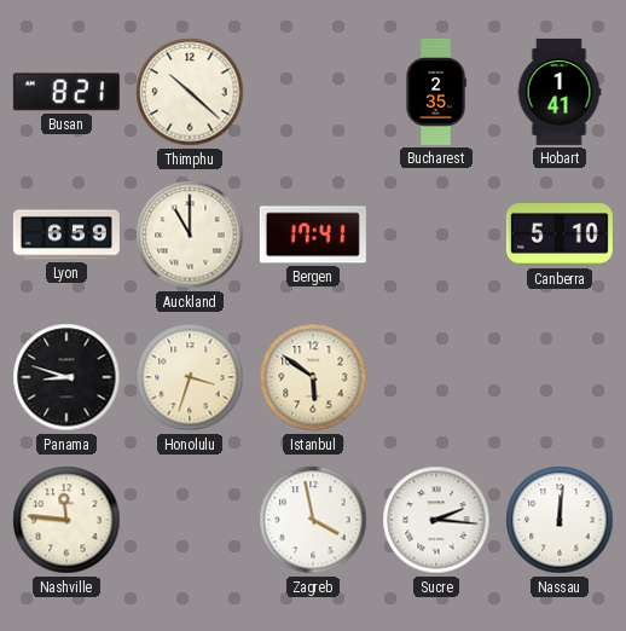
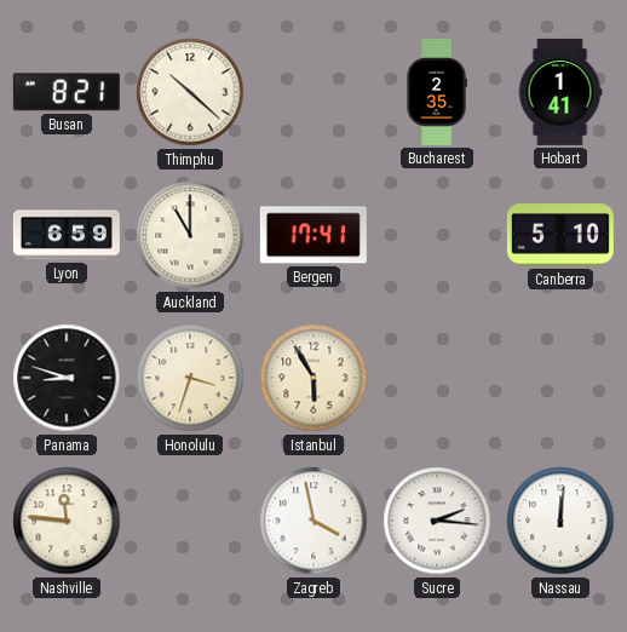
Istanbul: 5:51 -> 5:55
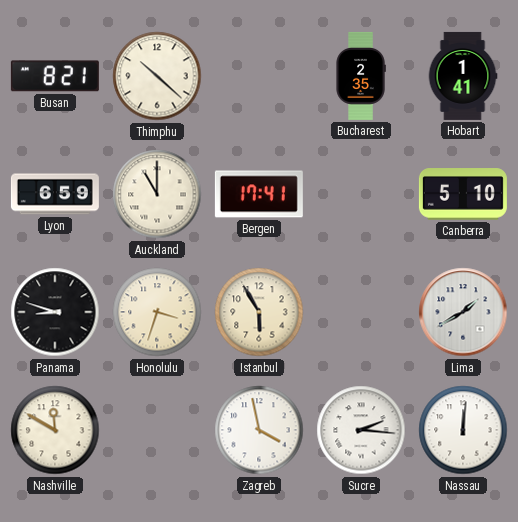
Lima: none -> 1:40
Nashville: 11:46 -> 11:50
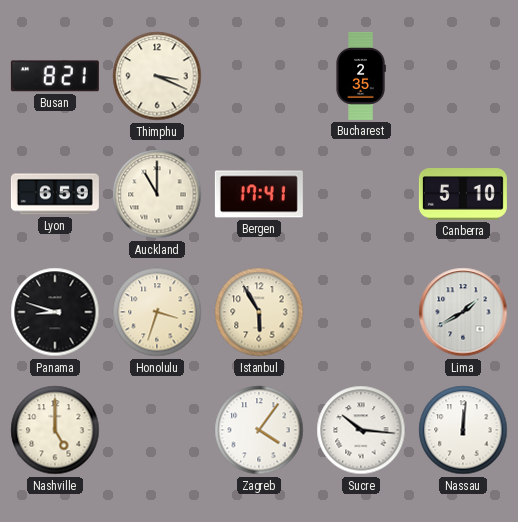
Thimphu: 10:22 -> 3:19
Hobart: 1:41 -> none
Nashville: 11:50 -> 5:00
Zagreb: 3:58 -> 4:06
Sucre: 2:16 -> 10:16
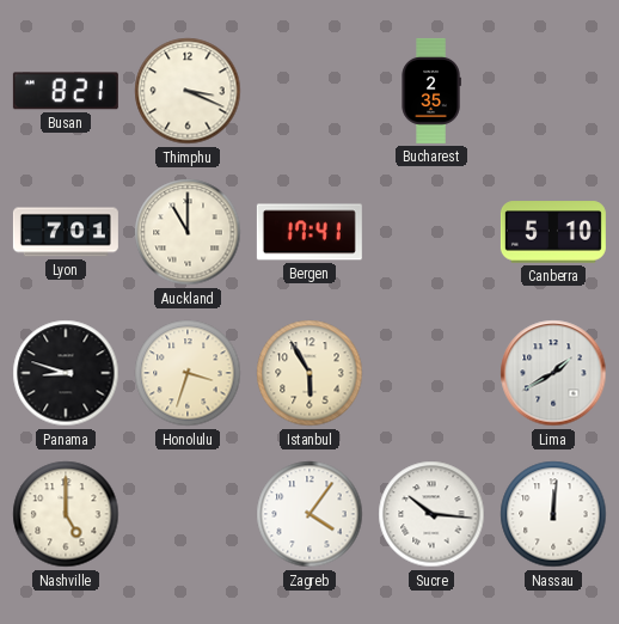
Lyon: 6:59 -> 7:01
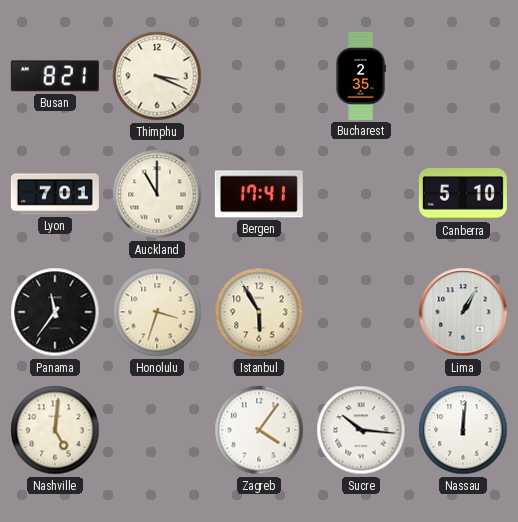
Panama: 8:48 -> 11:36
Lima: 1:40 -> 1:05
Nashville: 5:00 -> 5:01
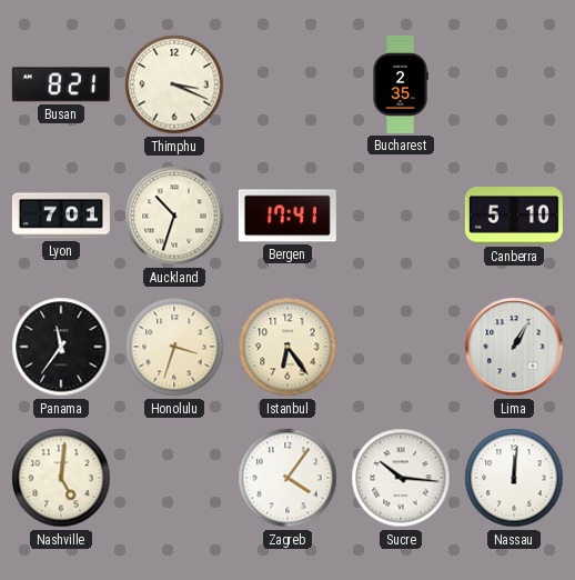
Auckland: 11:00 -> 10:33
Istanbul: 5:55 -> 6:24
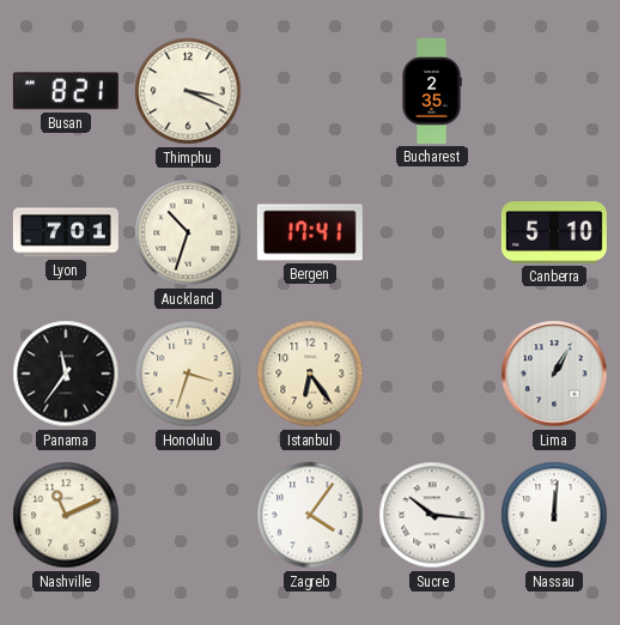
Nashville: 5:01 -> 11:11
